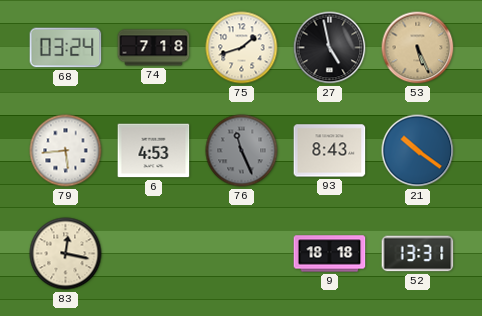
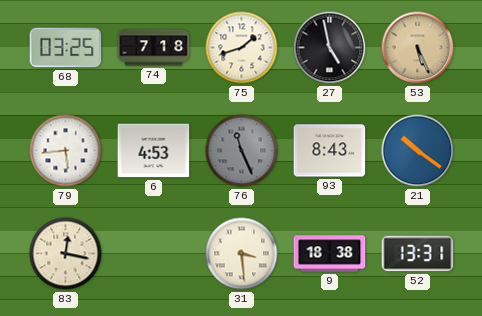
68: 03:24 -> 03:25
31: none -> 3:29
9: 18:18 -> 18:38
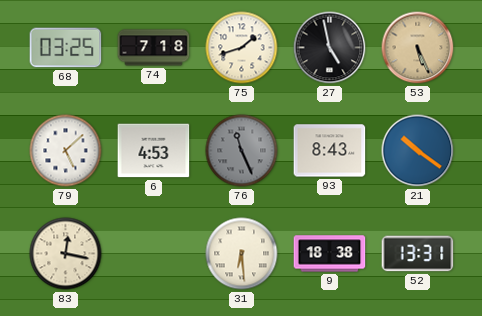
79: 5:44 -> 5:08
31: 3:29 -> 6:29
